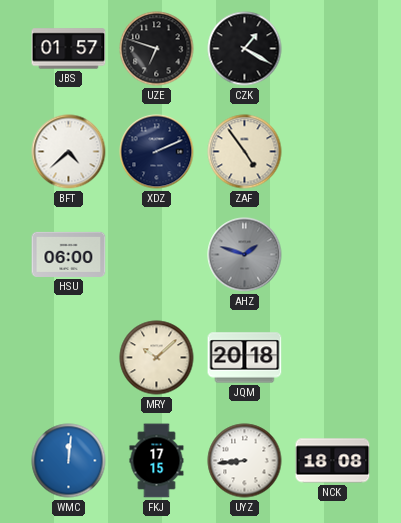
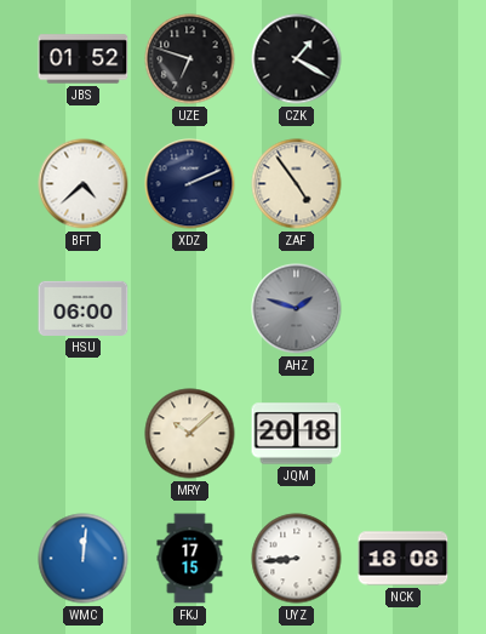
JBS: 01:57 -> 01:52
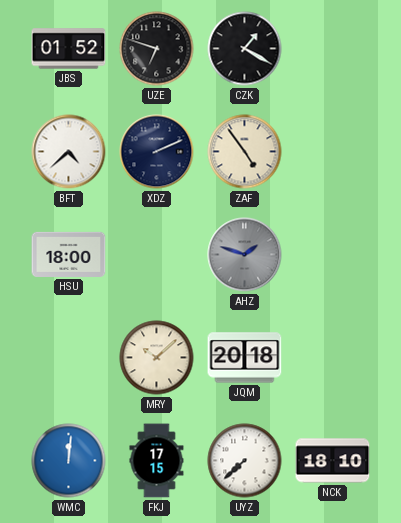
HSU: 06:00 -> 18:00
UYZ: 8:44 -> 7:38
NCK: 18:08 -> 18:10
